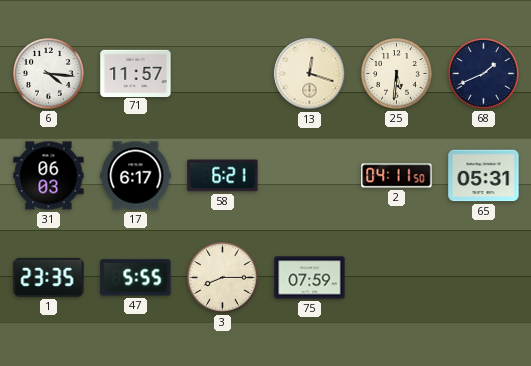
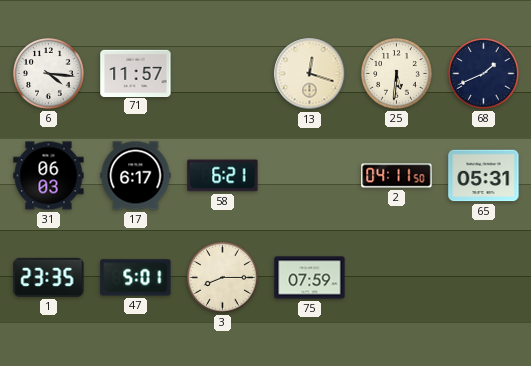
47: 5:55 -> 5:01
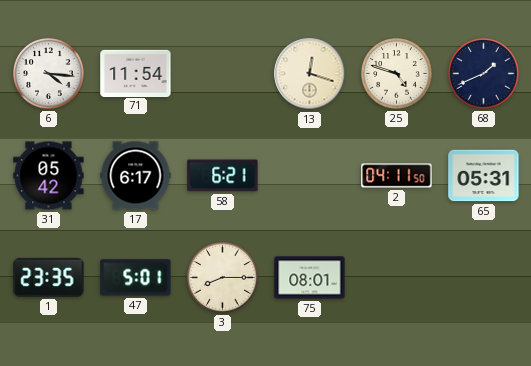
71: 11:57 -> 11:54
25: 5:31 -> 4:48
31: 06:03 -> 05:42
75: 07:59 -> 08:01
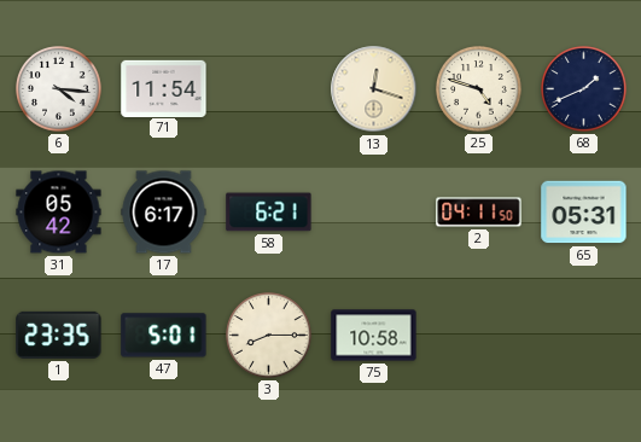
75: 08:01 -> 10:58
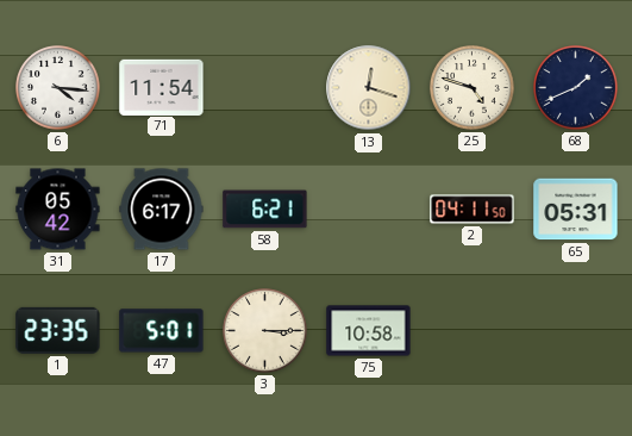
3: 8:15 -> 3:15
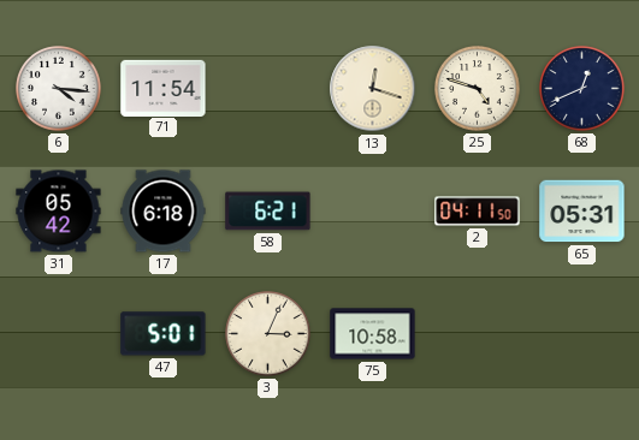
68: 1:41 -> 12:41
17: 6:17 -> 6:18
1: 23:35 -> none
3: 3:15 -> 3:04
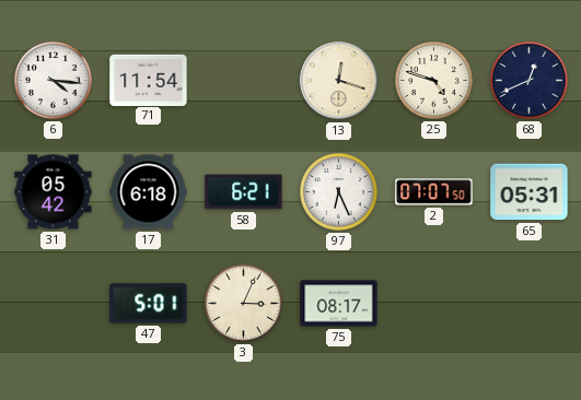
97: none -> 6:26
2: 04:11 -> 07:07
75: 10:58 -> 08:17
